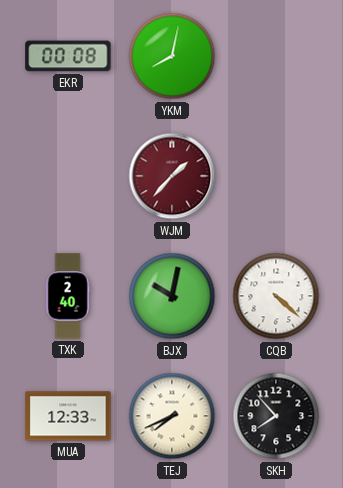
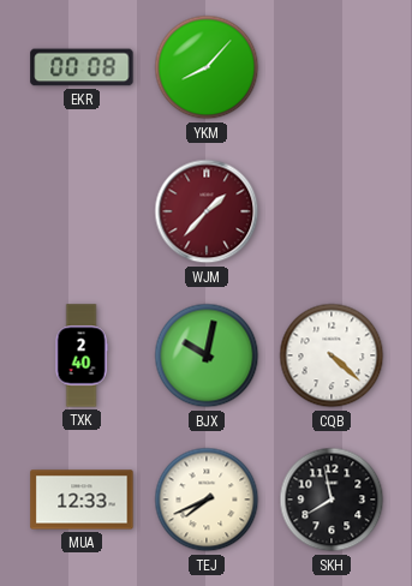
YKM: 8:02 -> 8:07
SKH: 7:53 -> 7:58
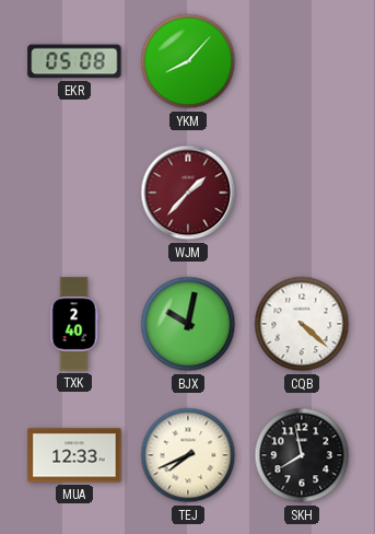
EKR: 00:08 -> 05:08
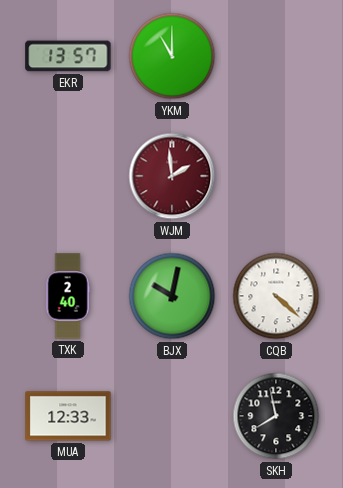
EKR: 05:08 -> 13:57
YKM: 8:07 -> 11:00
WJM: 1:37 -> 1:59
TEJ: 7:41 -> none
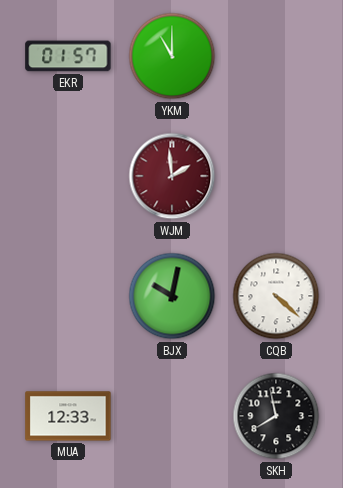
EKR: 13:57 -> 01:57
TXK: 2:40 -> none
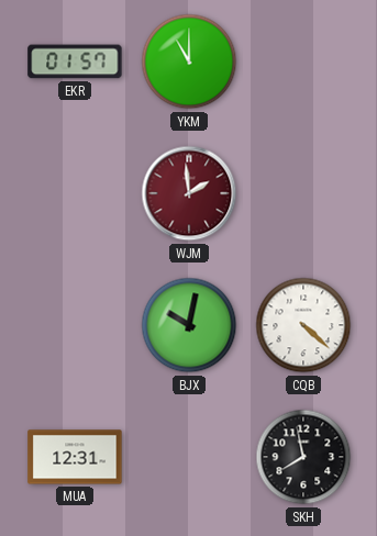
MUA: 12:33 -> 12:31
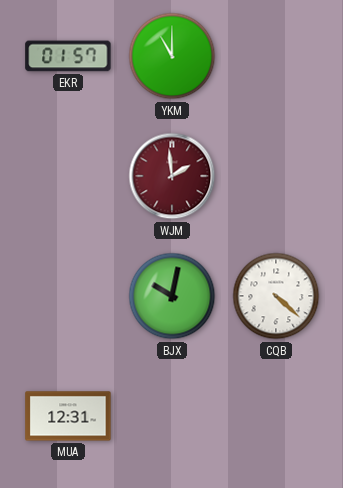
SKH: 7:58 -> none
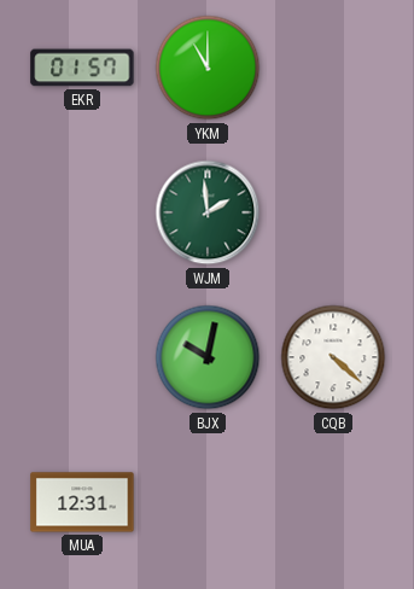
WJM dial: burgundy -> green
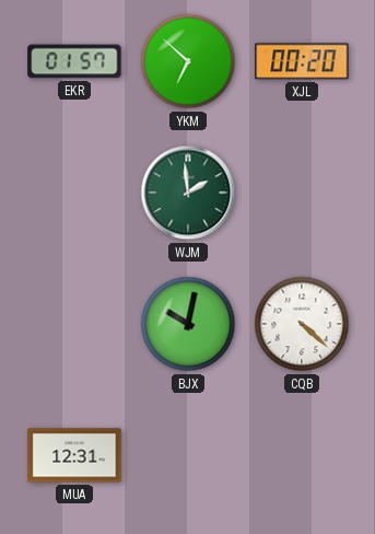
YKM: 11:00 -> 6:52
XJL: none -> 00:20
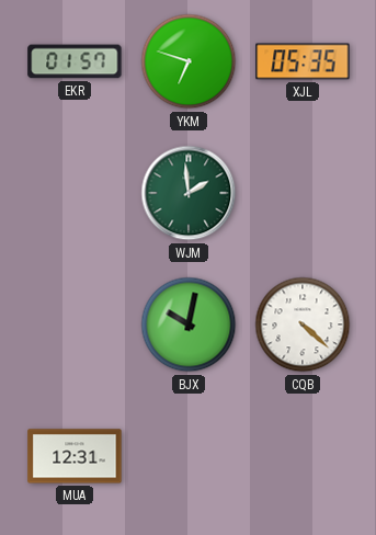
YKM: 6:52 -> 6:48
XJL: 00:20 -> 05:35
